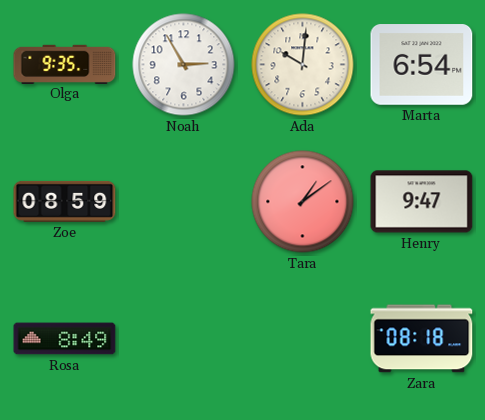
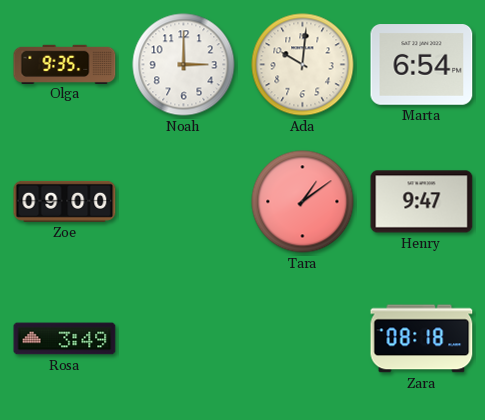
Noah: 2:55 -> 3:00
Zoe: 08:59 -> 09:00
Rosa: 8:49 -> 3:49
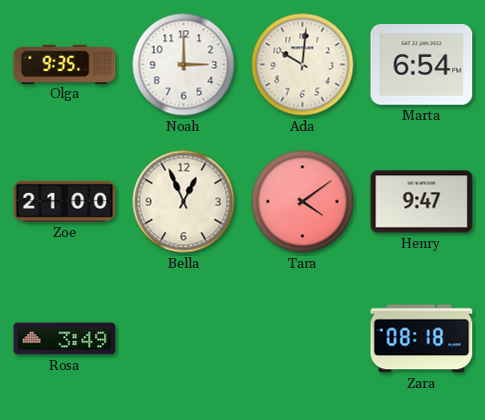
Zoe: 09:00 -> 21:00
Bella: none -> 12:56
Tara: 1:09 -> 4:09
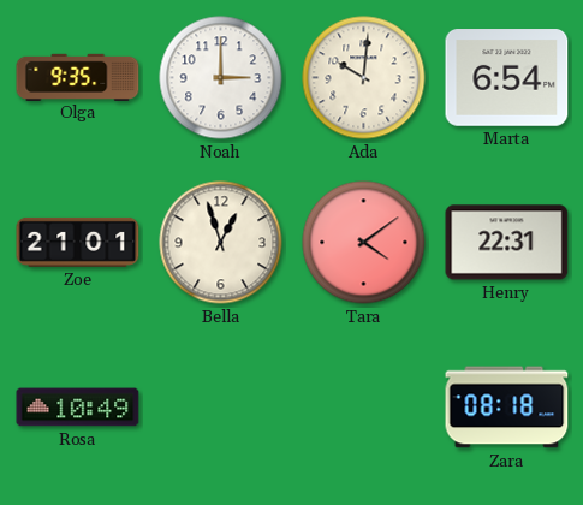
Zoe: 21:00 -> 21:01
Bella: 12:56 -> 12:57
Henry: 9:47 -> 22:31
Rosa: 3:49 -> 10:49
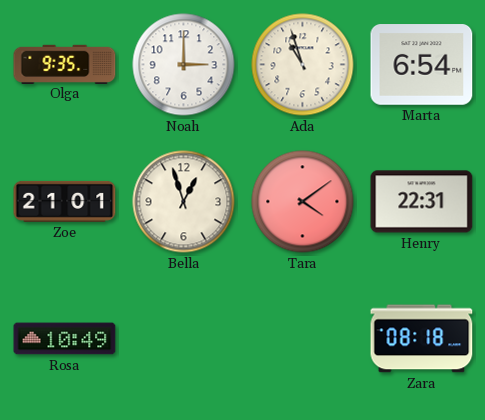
Ada: 10:01 -> 10:57
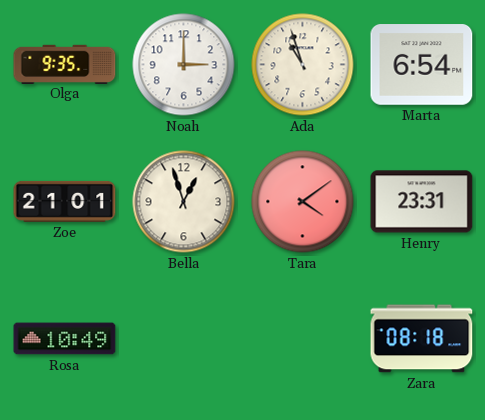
Henry: 22:31 -> 23:31
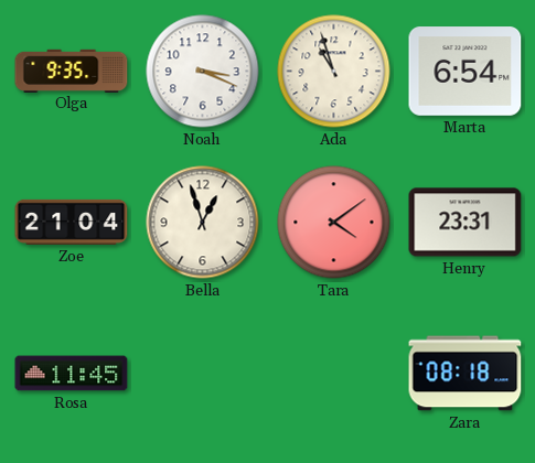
Noah: 3:00 -> 3:19
Zoe: 21:01 -> 21:04
Rosa: 10:49 -> 11:45
